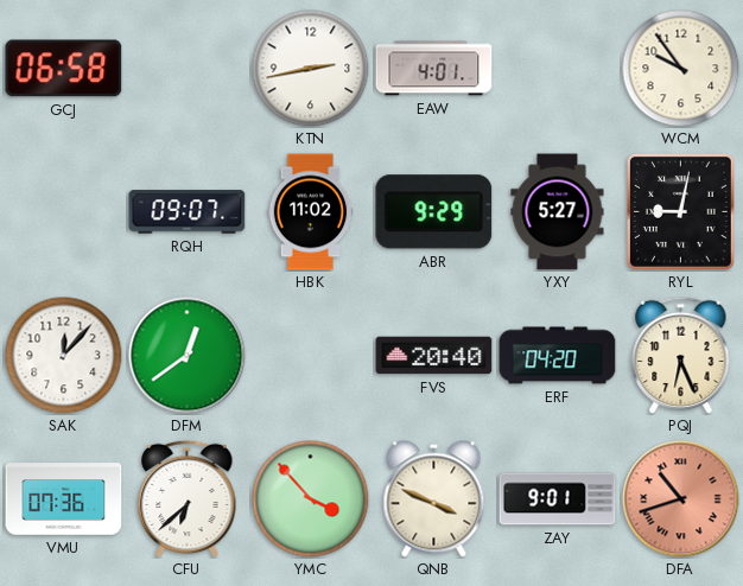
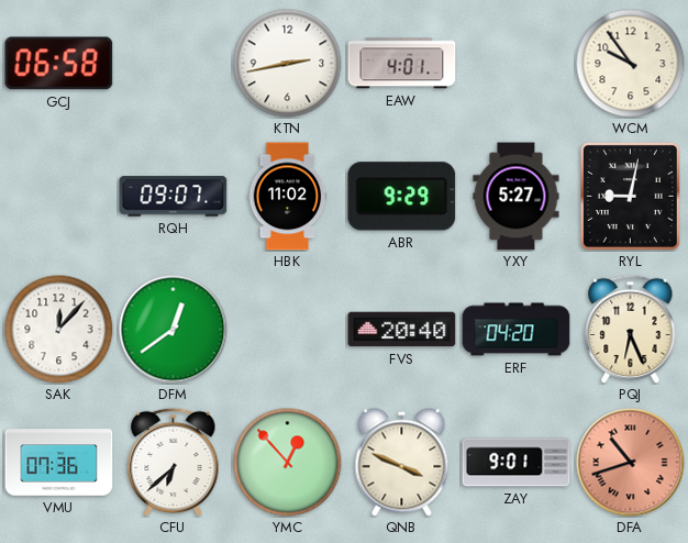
YMC: 3:53 -> 12:53
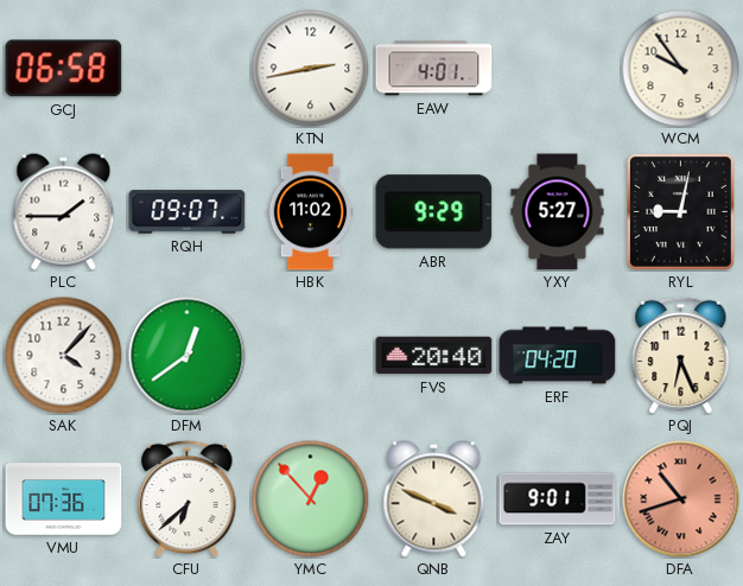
PLC: none -> 1:45
SAK: 12:07 -> 4:07
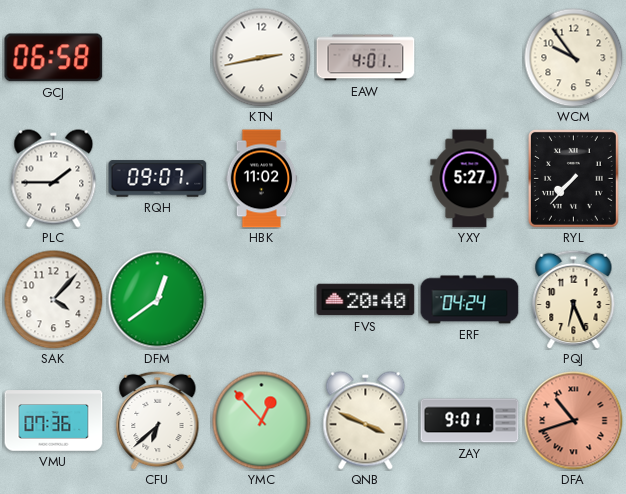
ABR: 9:29 -> none
RYL: 9:02 -> 7:37
ERF: 04:20 -> 04:24
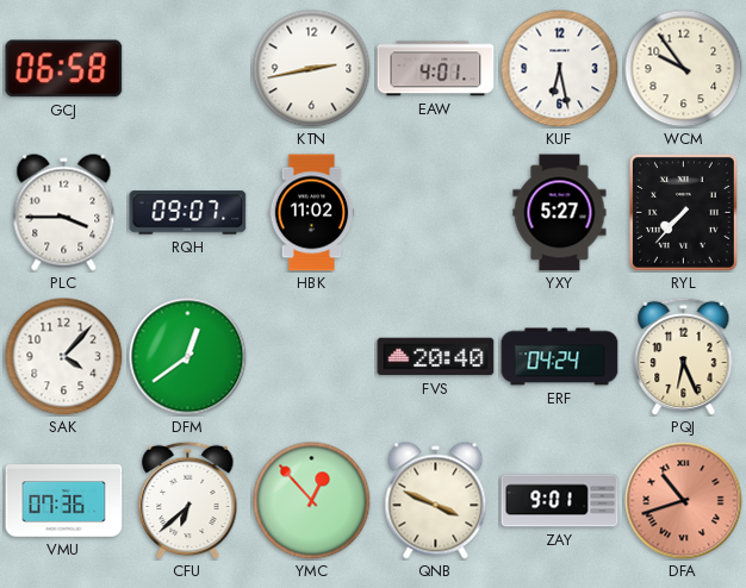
KUF: none -> 6:28
PLC: 1:45 -> 3:45
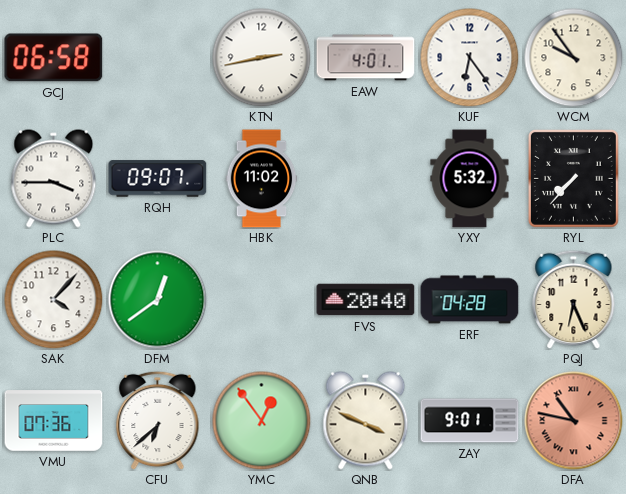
KUF: 6:28 -> 6:24
YXY: 5:27 -> 5:32
ERF: 04:24 -> 04:28
YMC: 12:53 -> 12:54
DFA: 10:42 -> 10:47
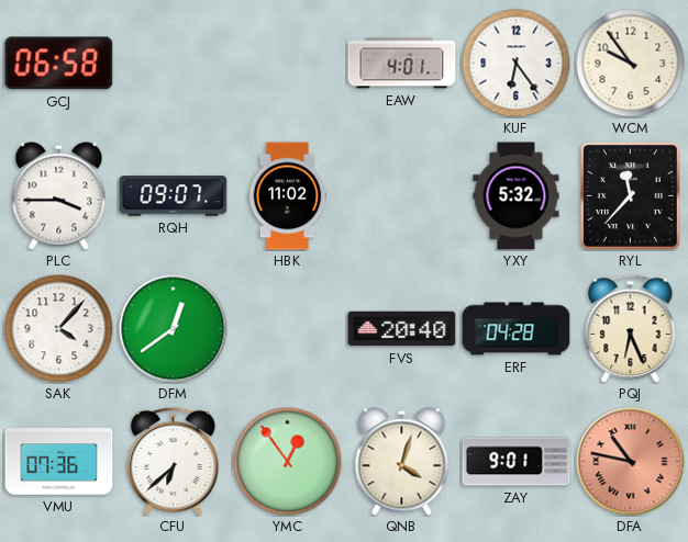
KTN: 2:43 -> none
RYL: 7:37 -> 11:37
QNB: 3:49 -> 4:03
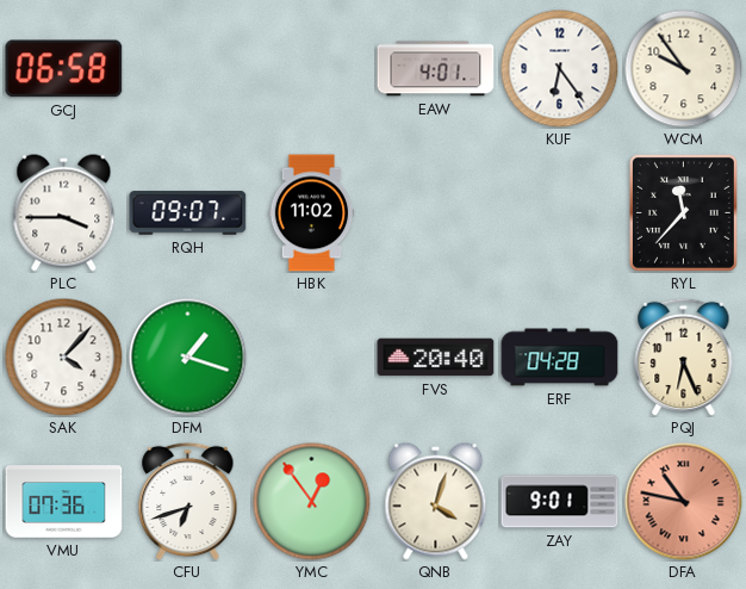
YXY: 5:32 -> none
DFM: 12:39 -> 1:18
CFU: 6:38 -> 6:42
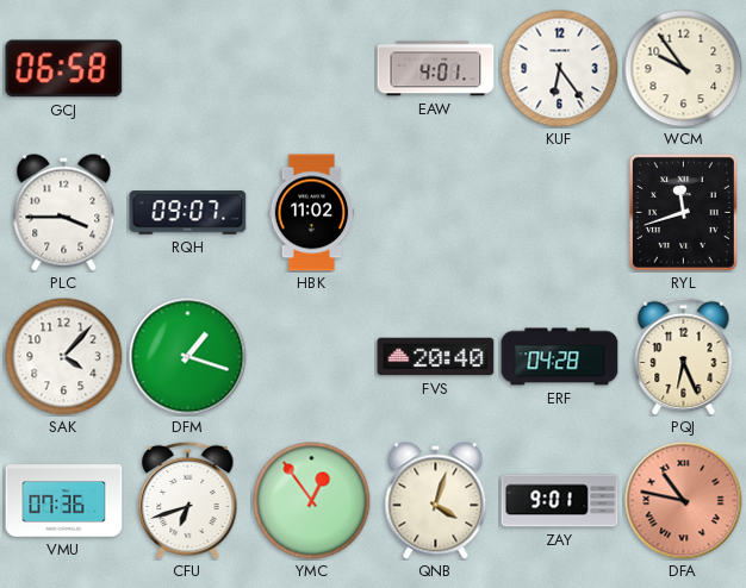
RYL: 11:37 -> 11:42
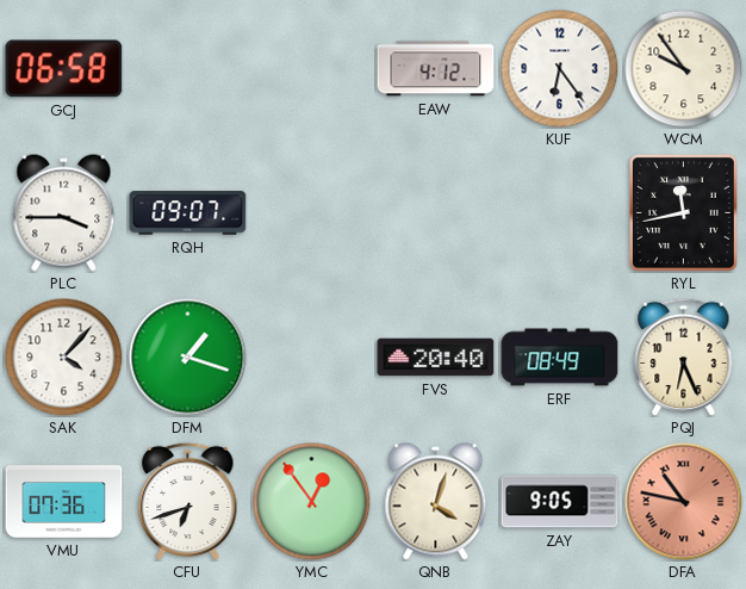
EAW: 4:01 -> 4:12
HBK: 11:02 -> none
RYL: 11:42 -> 11:43
ERF: 04:28 -> 08:49
ZAY: 9:01 -> 9:05
